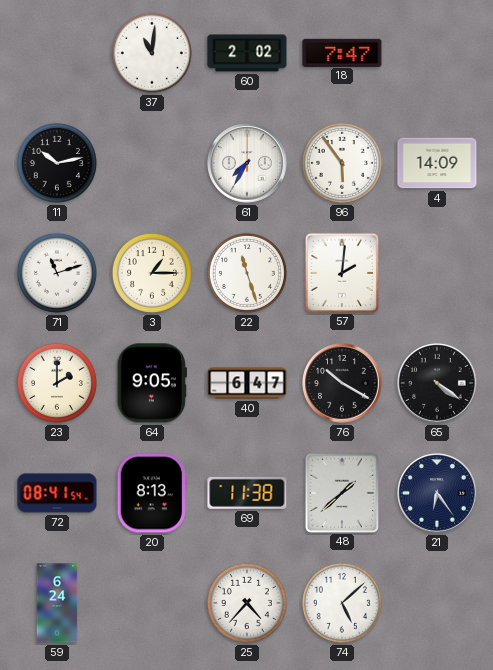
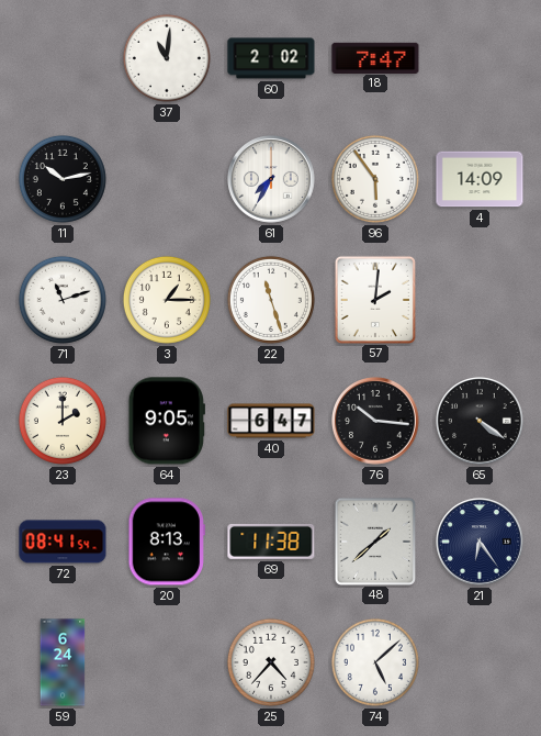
76: 10:20 -> 10:16
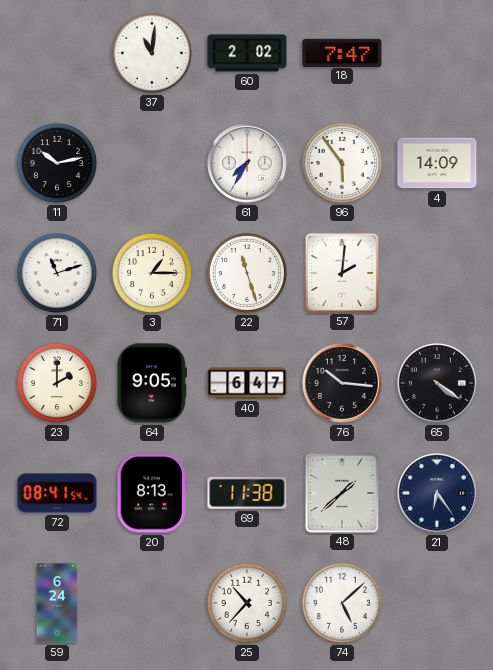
25: 4:37 -> 10:37
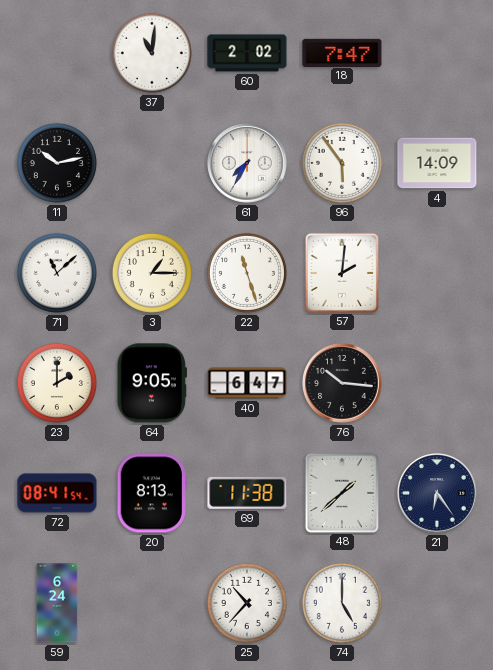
71: 11:12 -> 11:08
65: 4:21 -> none
74: 5:08 -> 5:00
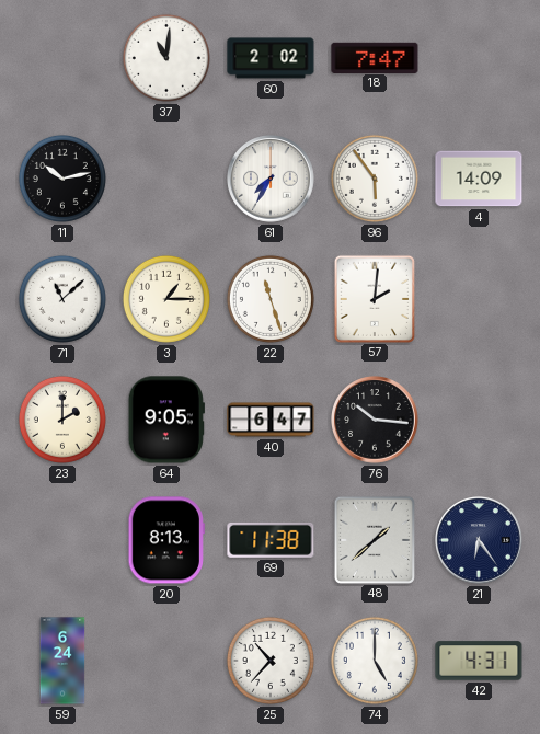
72: 08:41 -> none
42: none -> 4:31
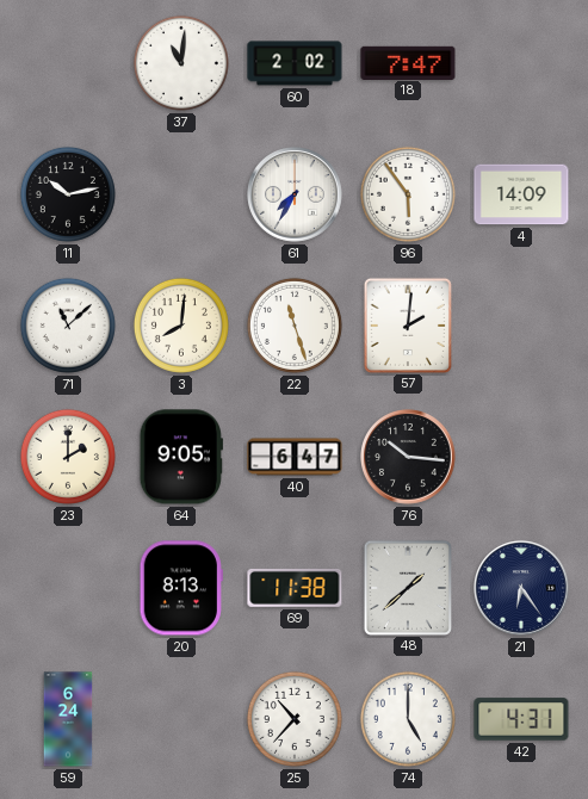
3: 1:15 -> 8:01
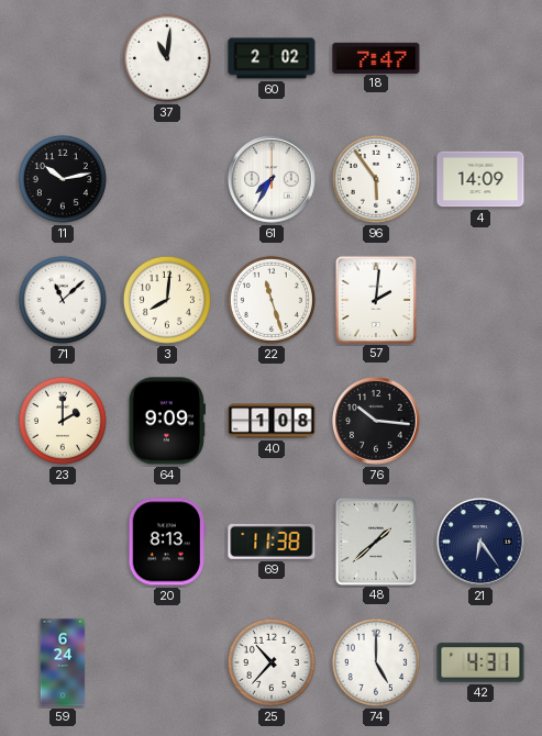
64: 9:05 -> 9:09
40: 6:47 -> 1:08
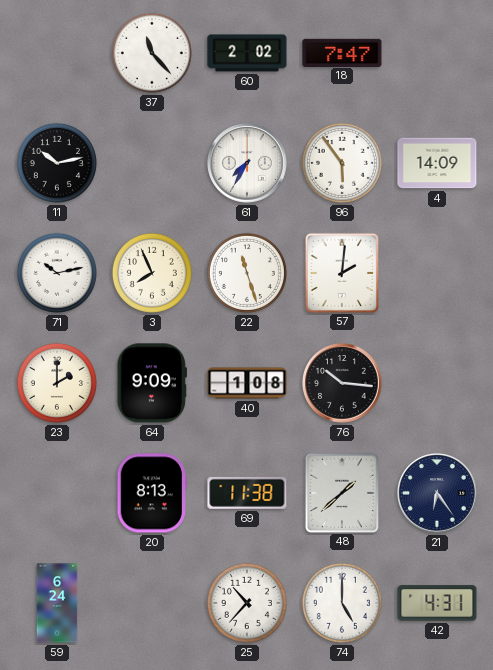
37: 11:01 -> 11:23
71: 11:08 -> 10:13
3: 8:01 -> 7:56
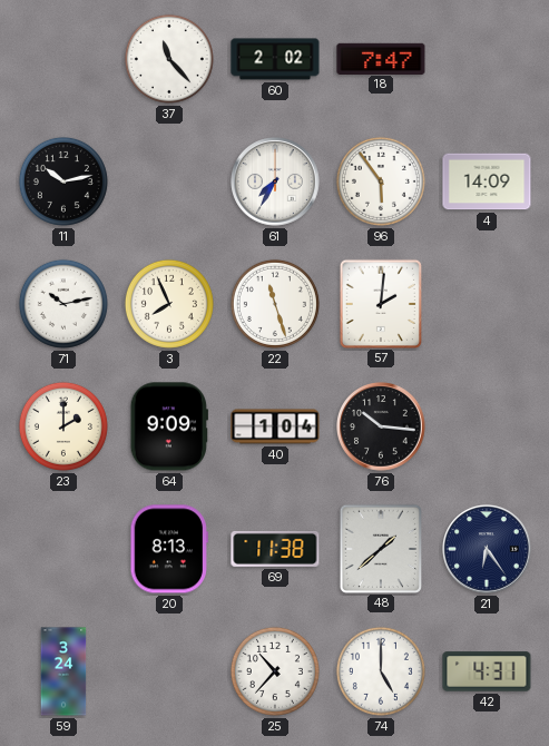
40: 1:08 -> 1:04
59: 6:24 -> 3:24
